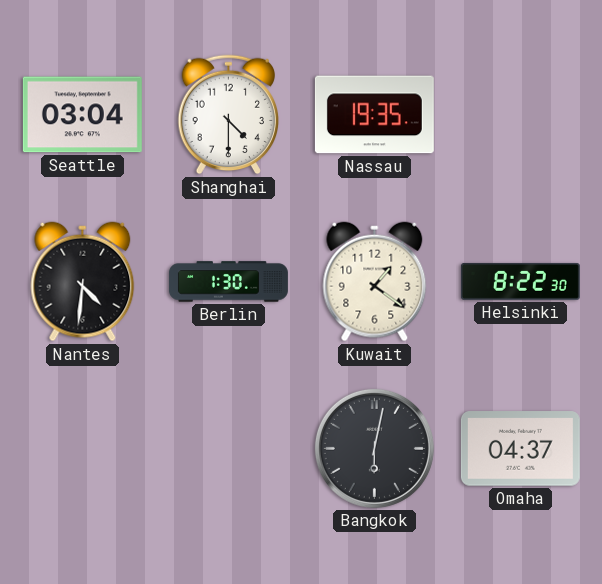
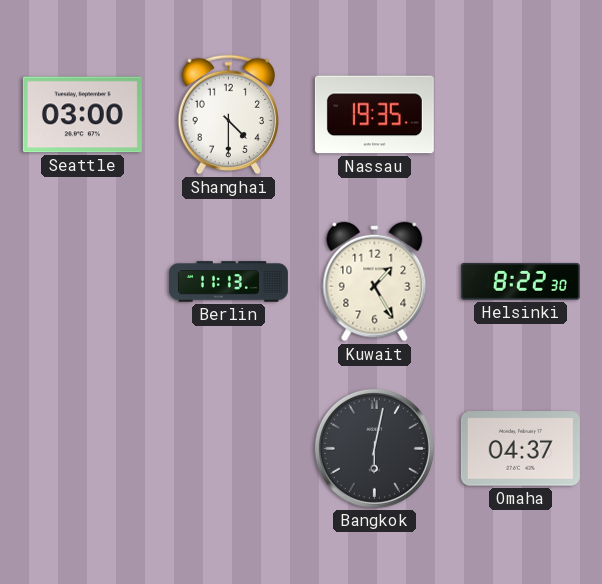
Seattle: 03:04 -> 03:00
Nantes: 4:31 -> none
Berlin: 1:30 -> 11:13
Kuwait: 1:21 -> 1:25
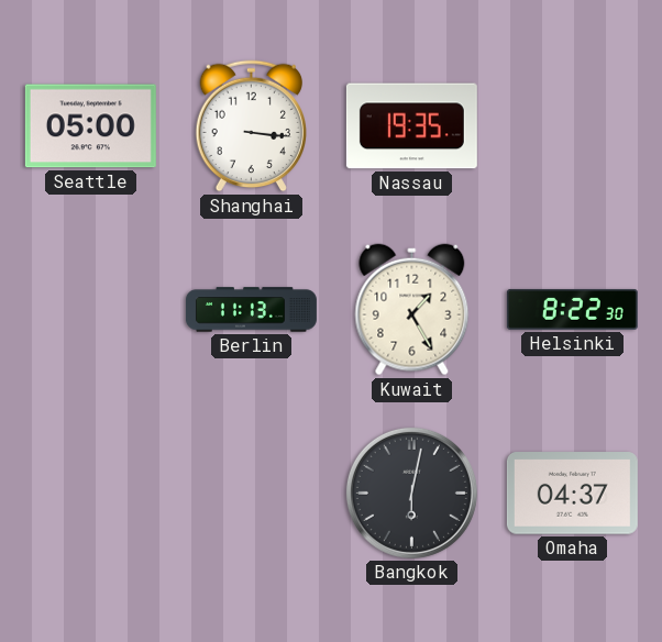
Seattle: 03:00 -> 05:00
Shanghai: 4:30 -> 3:16
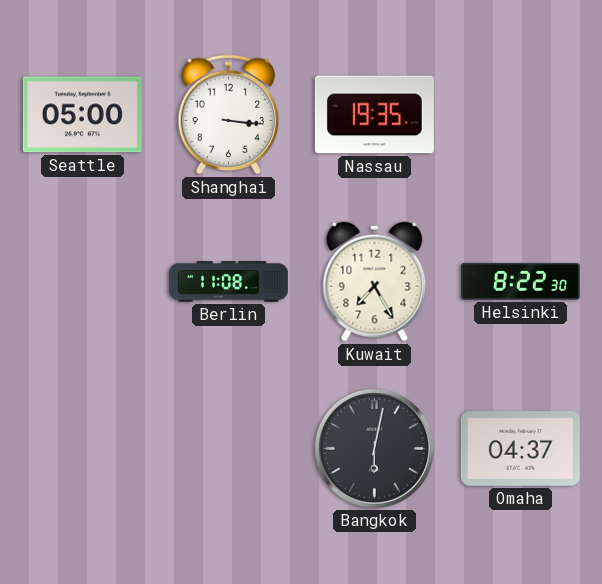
Berlin: 11:13 -> 11:08
Kuwait: 1:25 -> 7:25
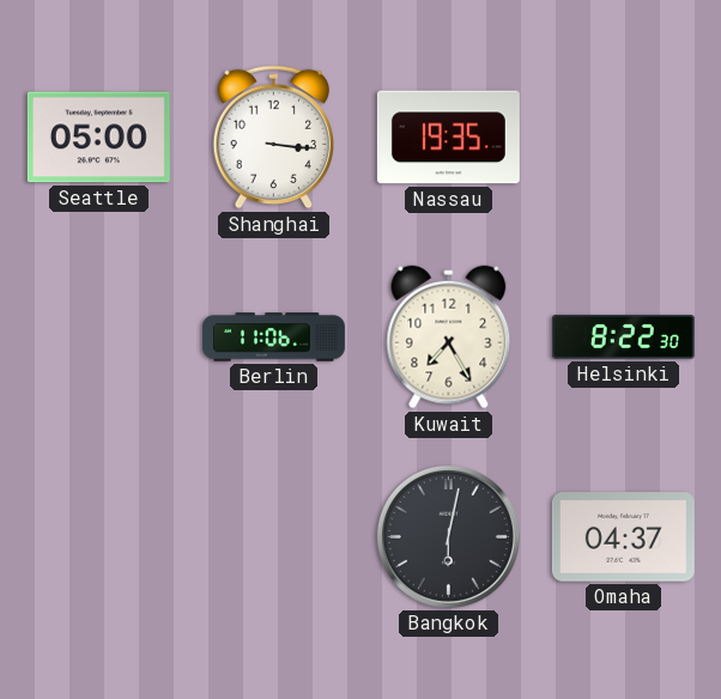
Berlin: 11:08 -> 11:06
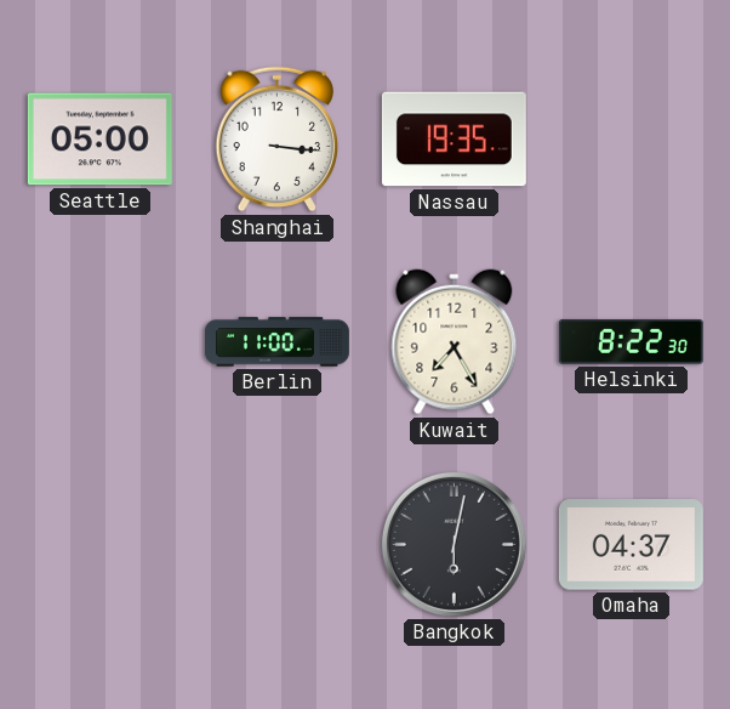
Berlin: 11:06 -> 11:00
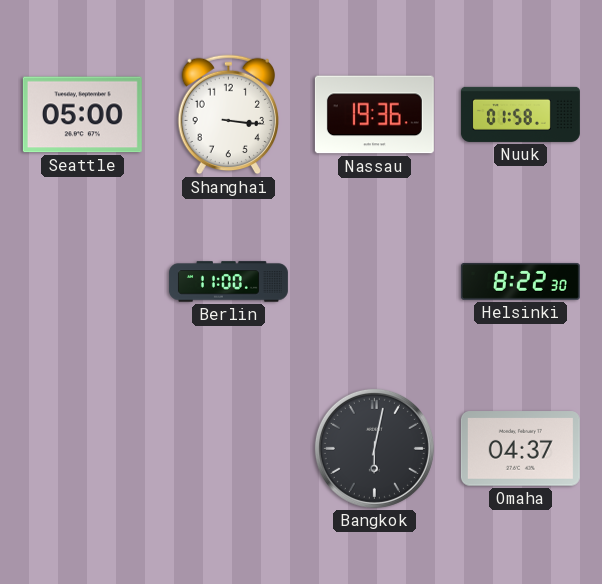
Nassau: 19:35 -> 19:36
Nuuk: none -> 01:58
Kuwait: 7:25 -> none
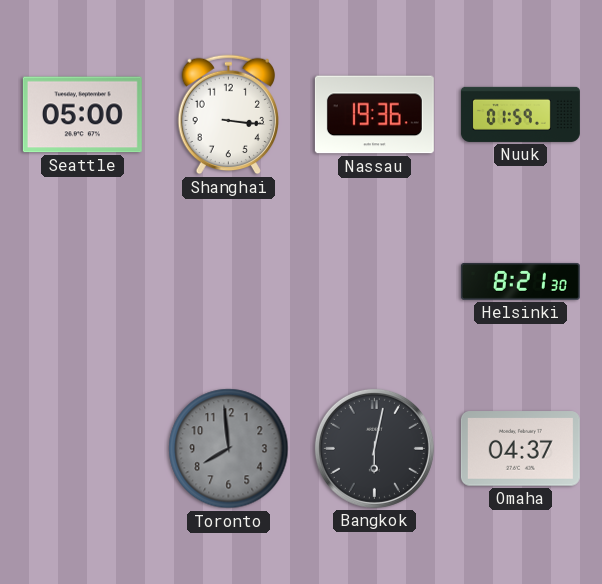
Nuuk: 01:58 -> 01:59
Berlin: 11:00 -> none
Helsinki: 8:22 -> 8:21
Toronto: none -> 7:59
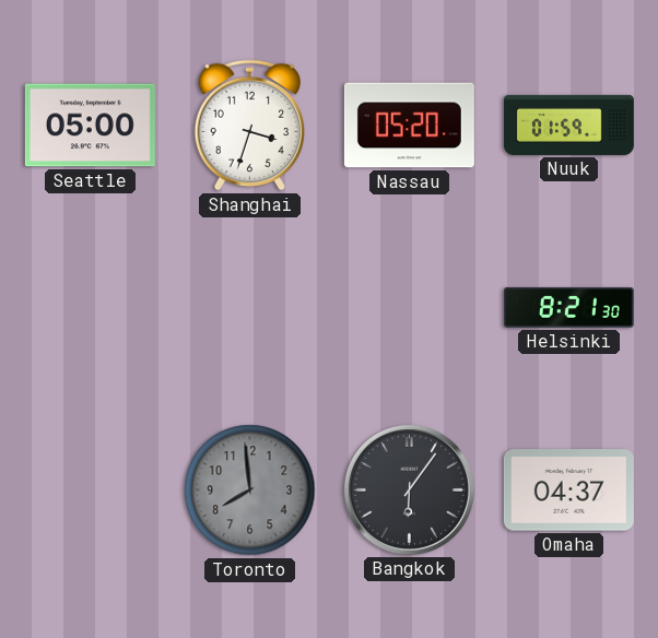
Shanghai: 3:16 -> 3:33
Nassau: 19:36 -> 05:20
Bangkok: 6:02 -> 6:06
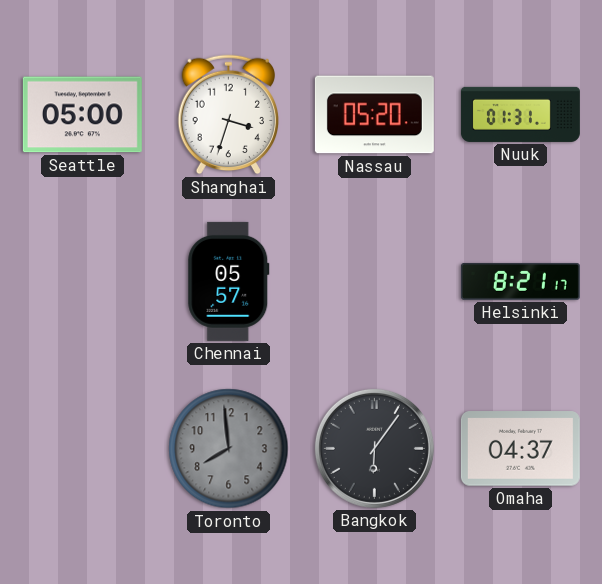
Nuuk: 01:59 -> 01:31
Chennai: none -> 05:57
Helsinki: 8:21:30 -> 8:21:17
